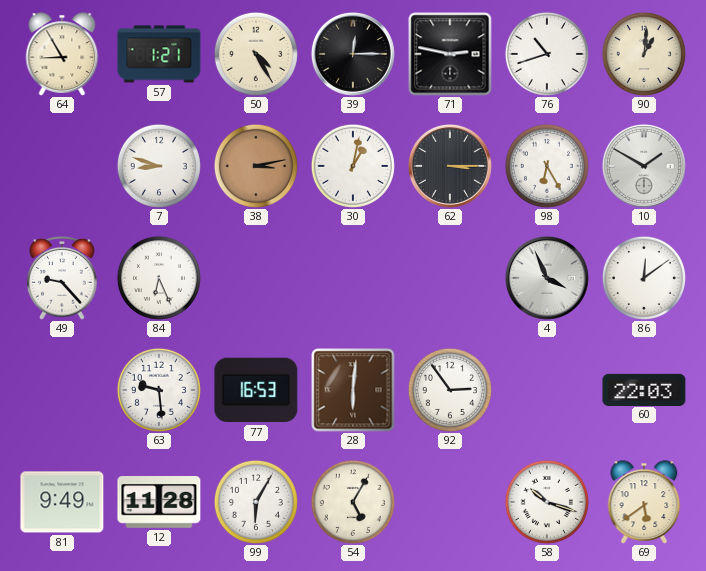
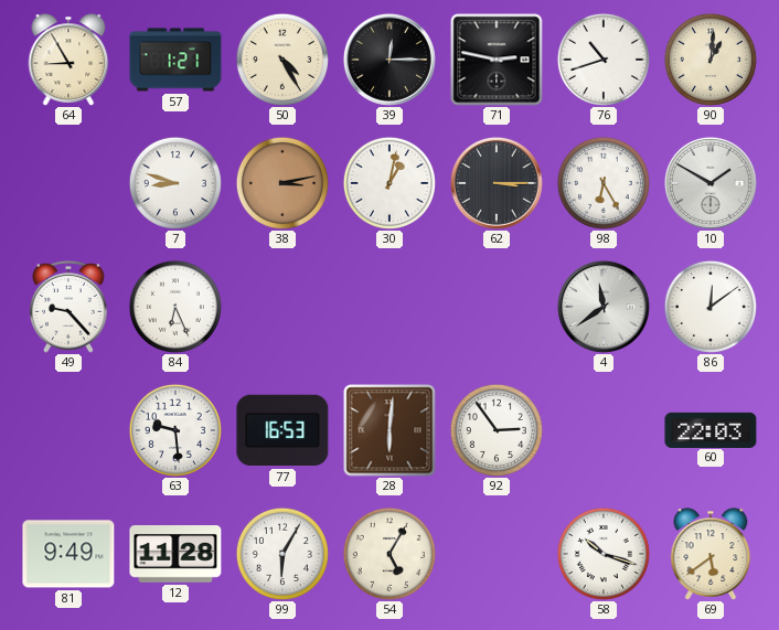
4: 3:56 -> 11:39
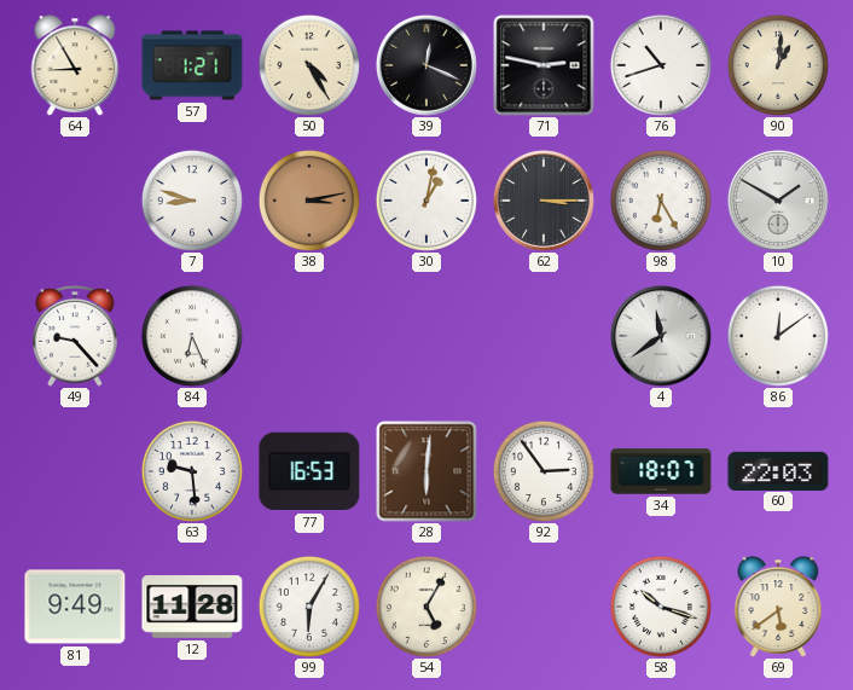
39: 12:15 -> 12:19
34: none -> 18:07
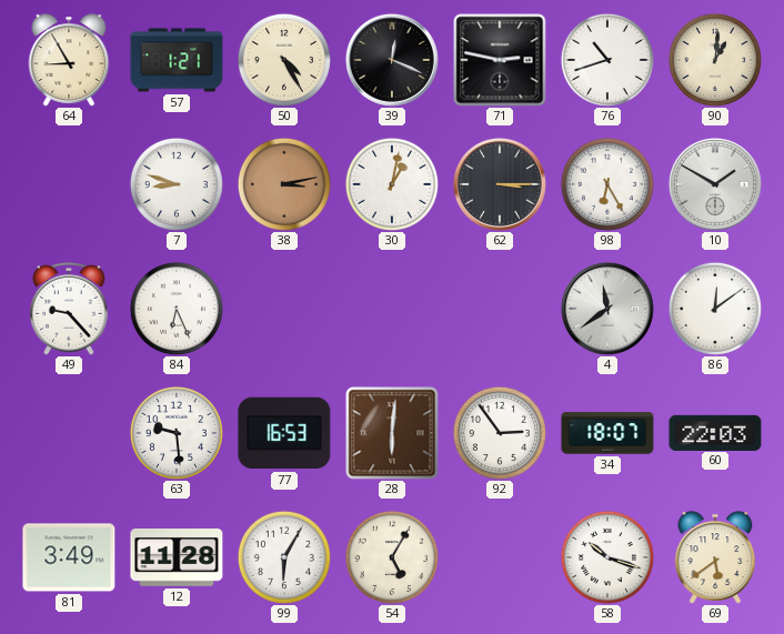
81: 9:49 -> 3:49
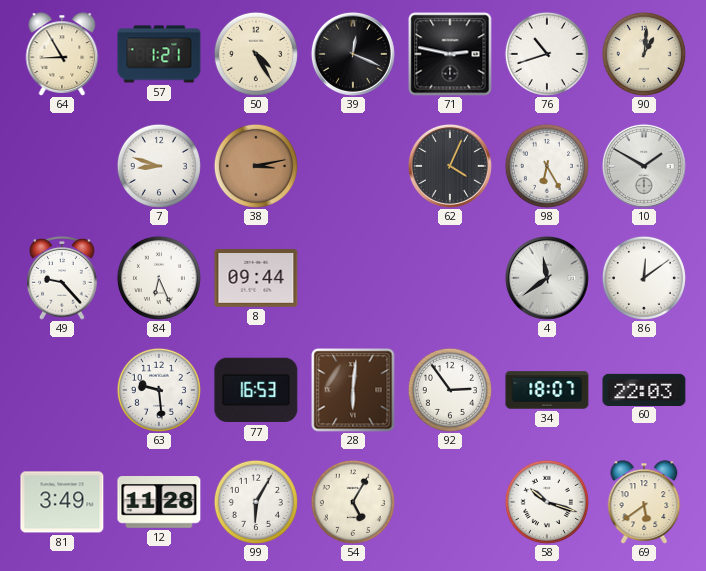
30: 1:02 -> none
62: 3:15 -> 4:04
8: none -> 09:44
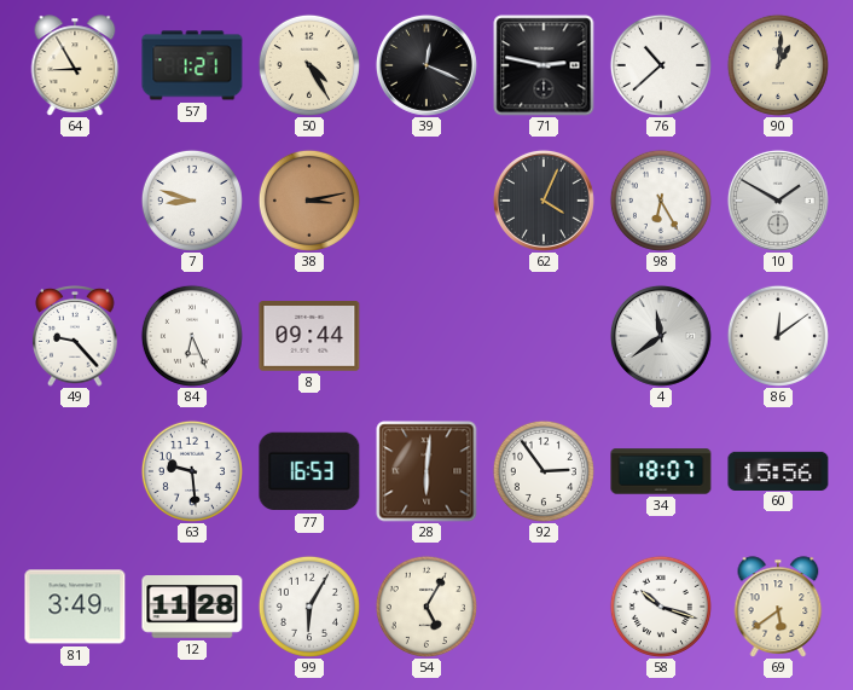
76: 10:42 -> 10:38
60: 22:03 -> 15:56
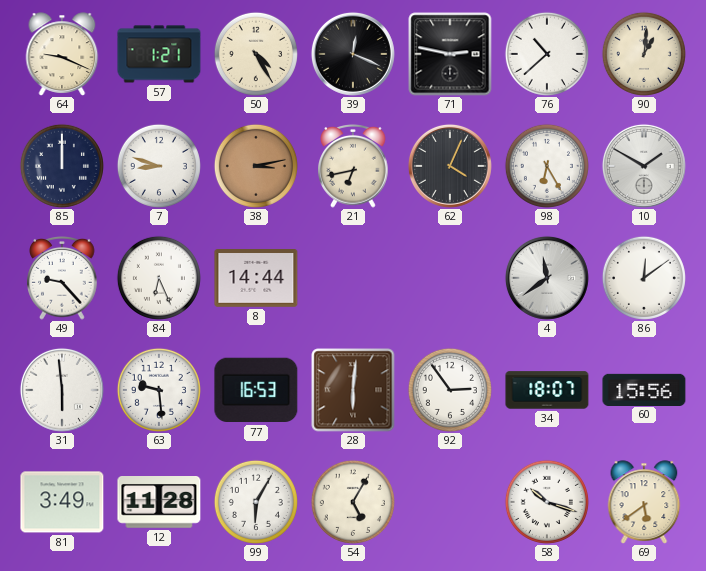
64: 8:55 -> 9:19
85: none -> 12:00
21: none -> 6:43
8: 09:44 -> 14:44
31: none -> 5:59
